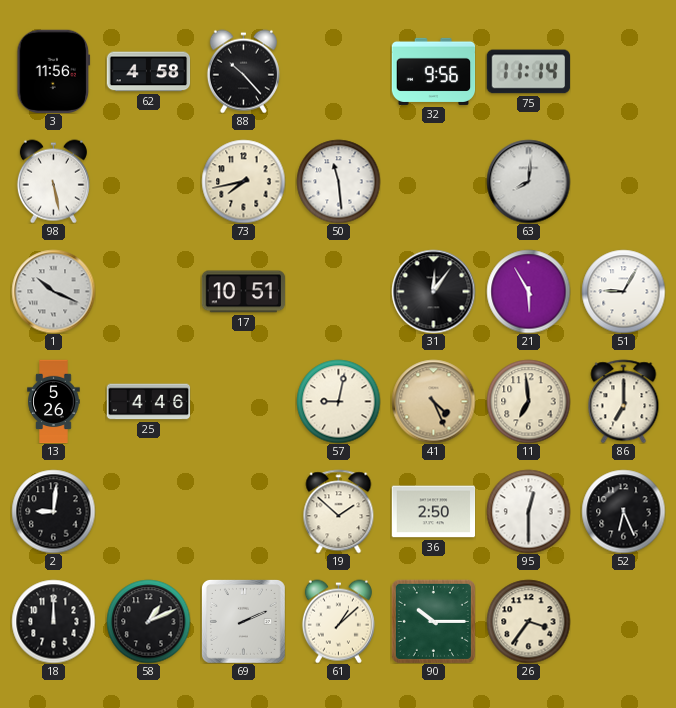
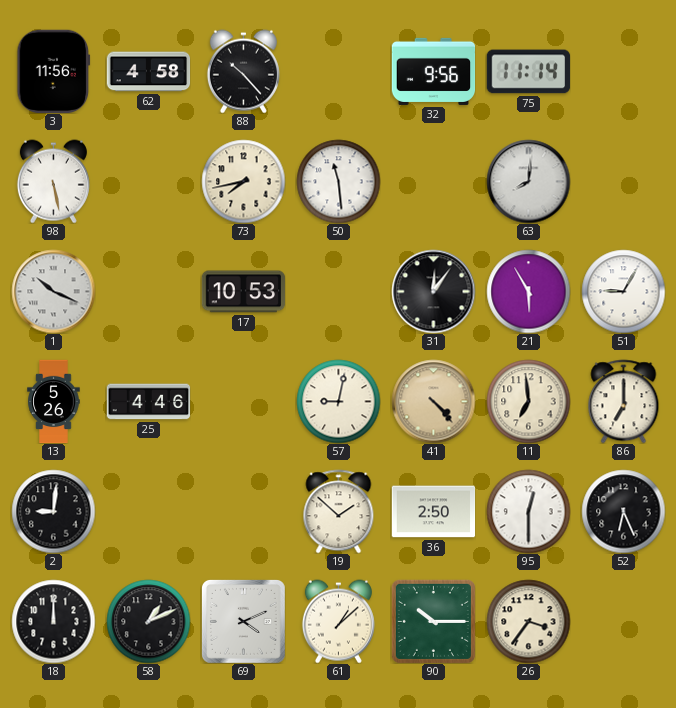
17: 10:51 -> 10:53
41: 4:26 -> 4:23
69: 2:11 -> 4:11
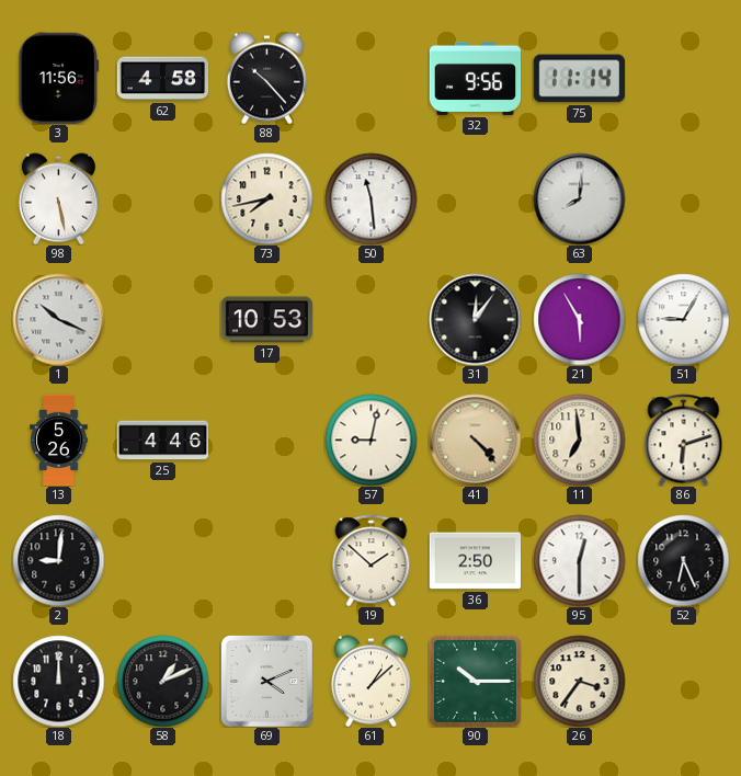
86: 7:00 -> 6:12
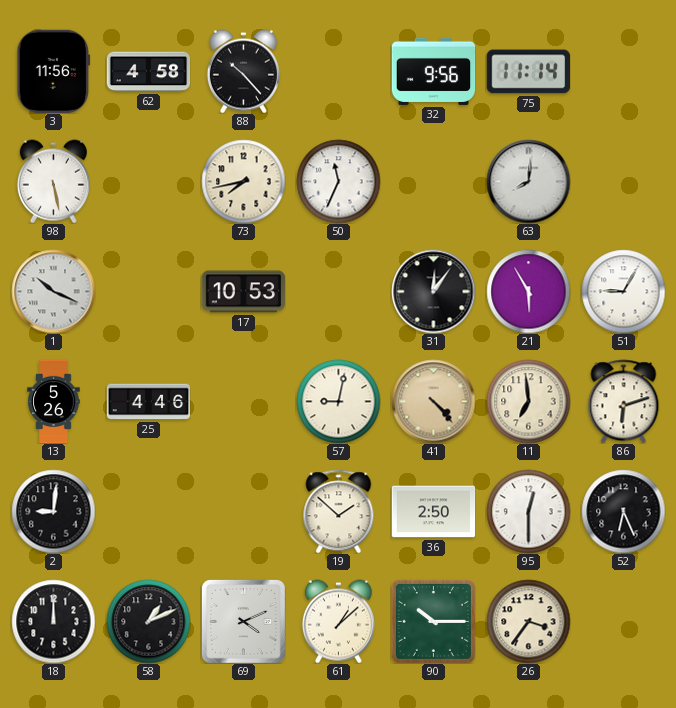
50: 11:29 -> 11:34
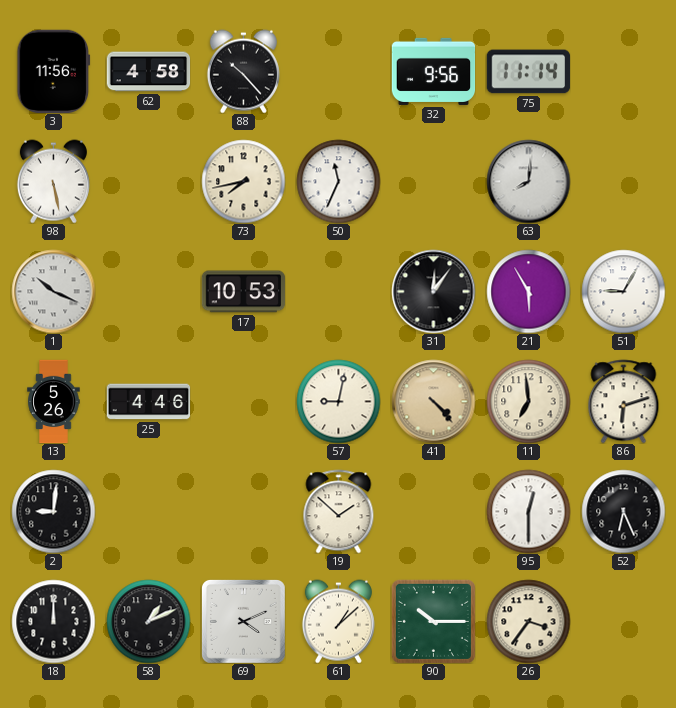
36: 2:50 -> none
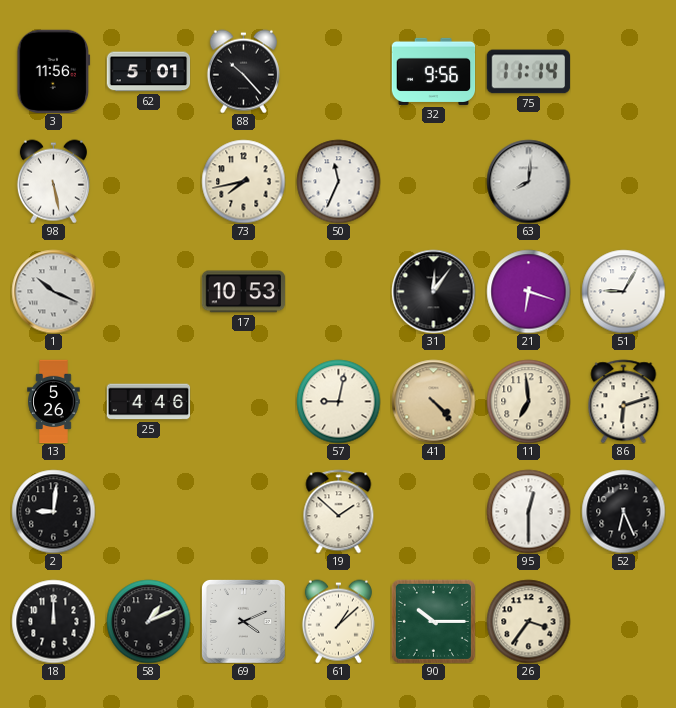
62: 4:58 -> 5:01
21: 5:55 -> 6:18
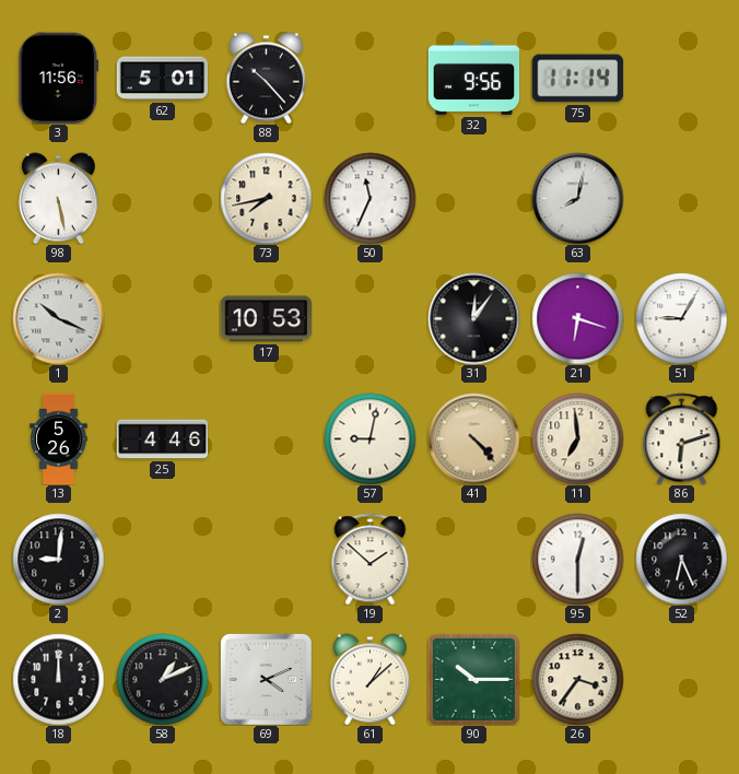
63: 8:01 -> 8:02
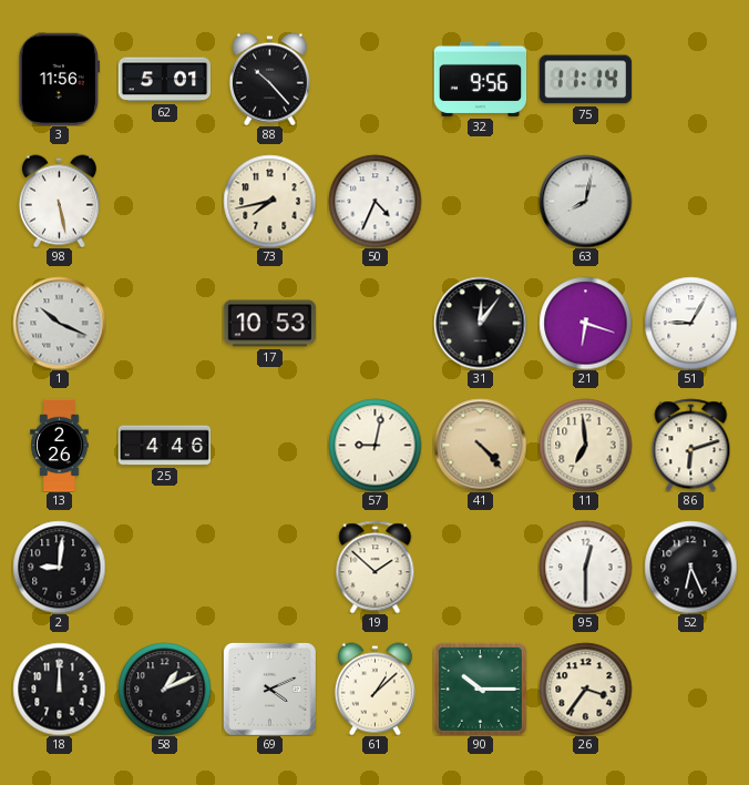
50: 11:34 -> 4:34
13: 5:26 -> 2:26
